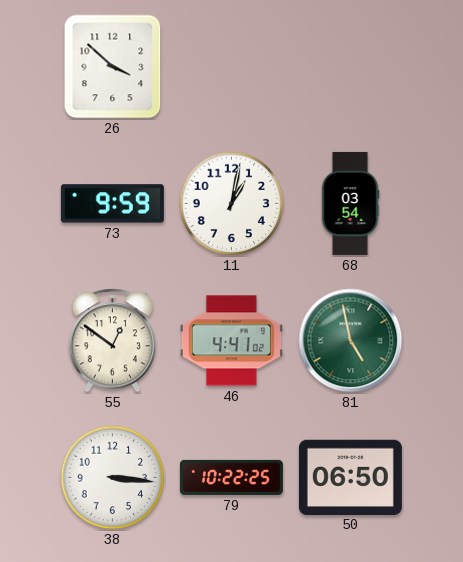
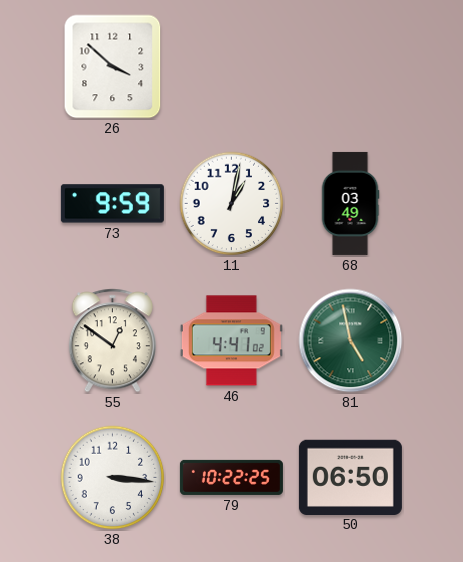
68: 03:54 -> 03:49
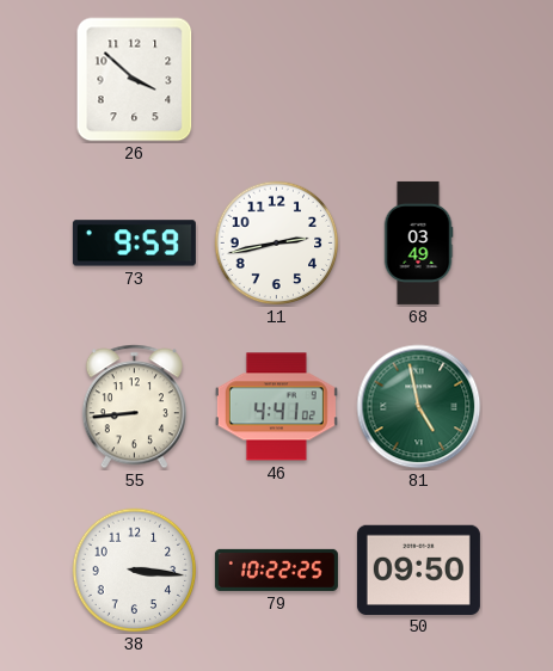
11: 1:02 -> 2:43
55: 12:51 -> 8:44
50: 06:50 -> 09:50
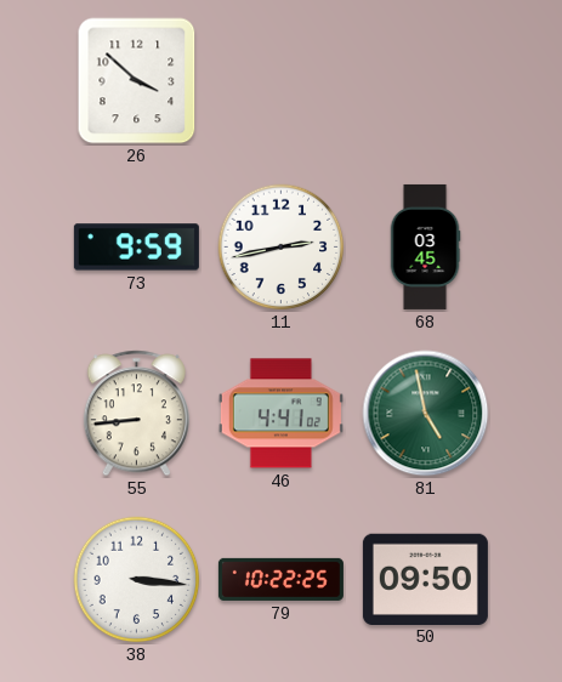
68: 03:49 -> 03:45
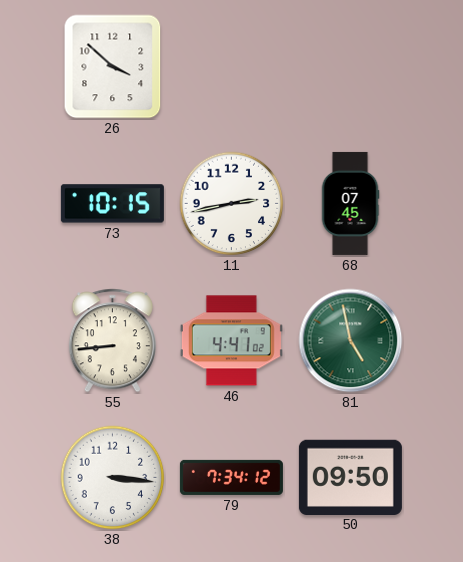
73: 9:59 -> 10:15
68: 03:45 -> 07:45
79: 10:22 -> 7:34
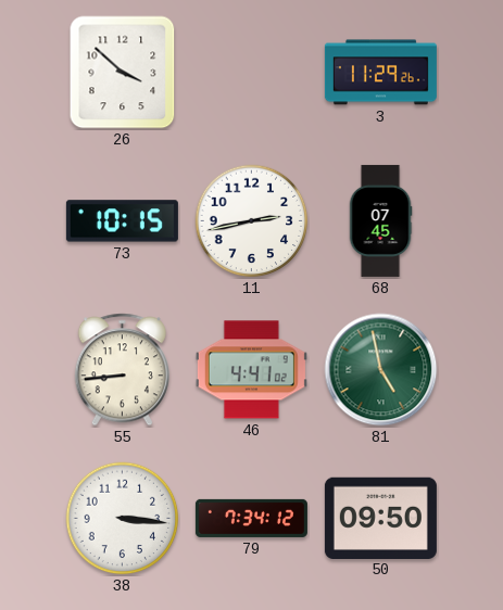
3: none -> 11:29
